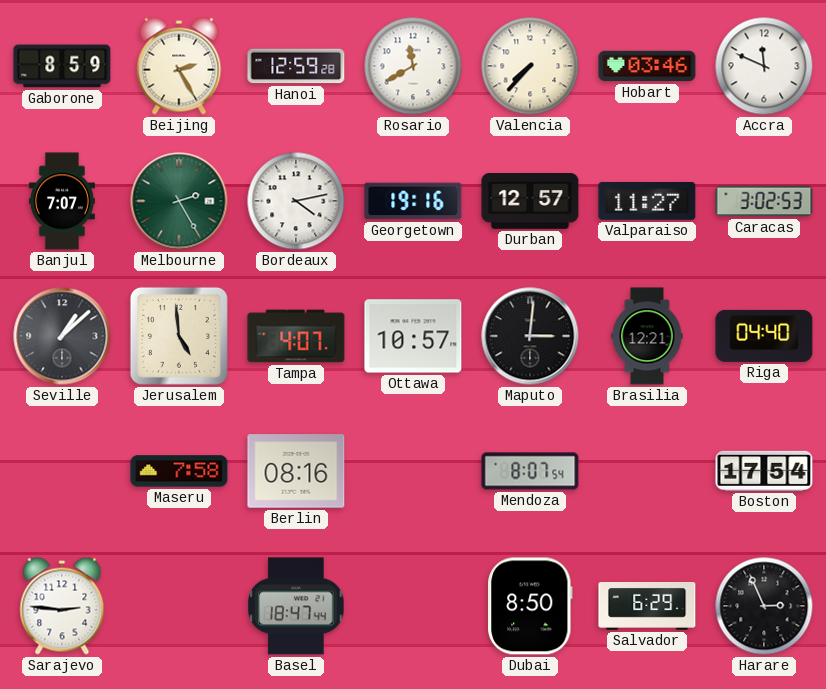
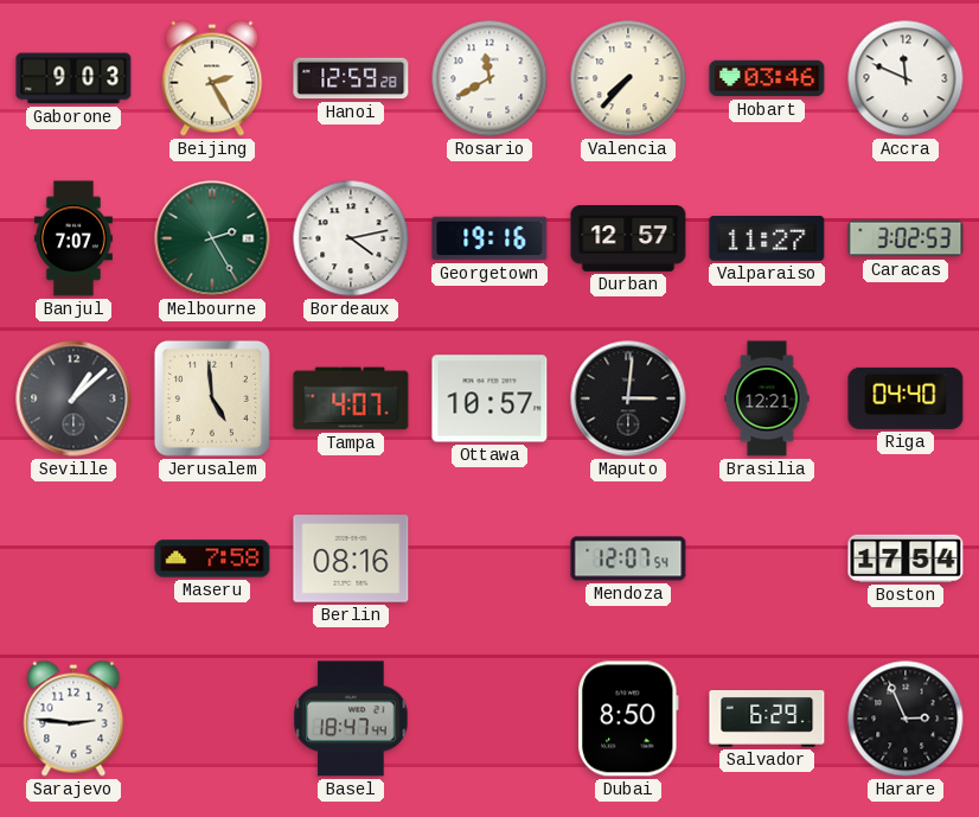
Gaborone: 8:59 -> 9:03
Mendoza: 8:07 -> 12:07
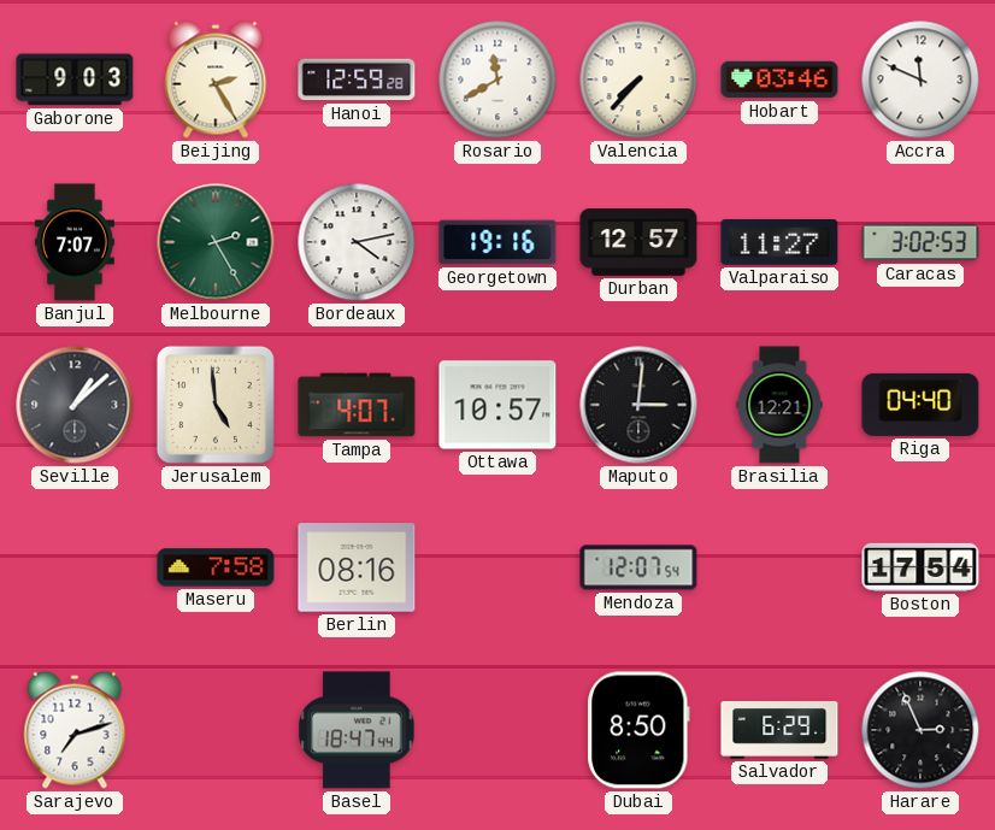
Sarajevo: 2:46 -> 7:12
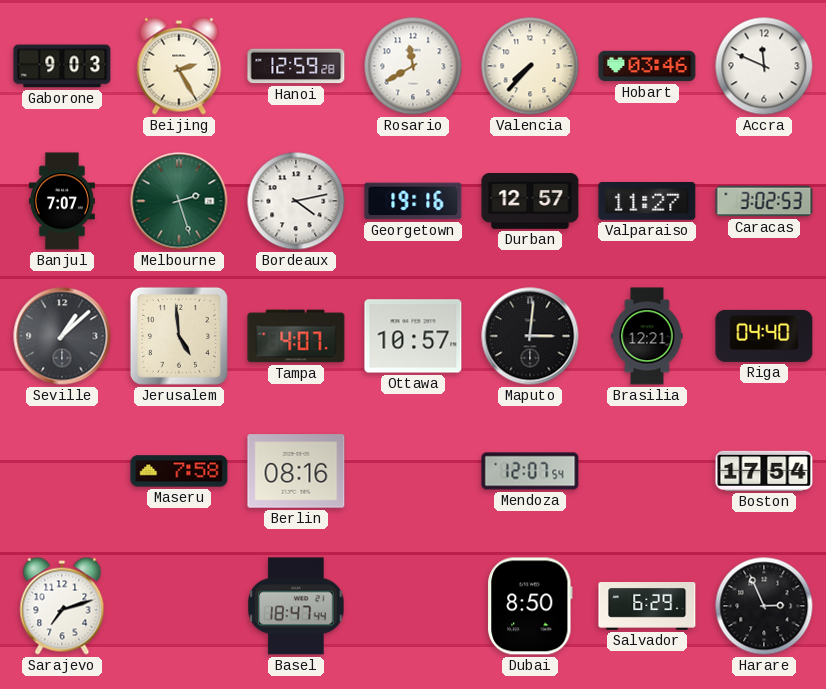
Melbourne: 2:25 -> 2:27
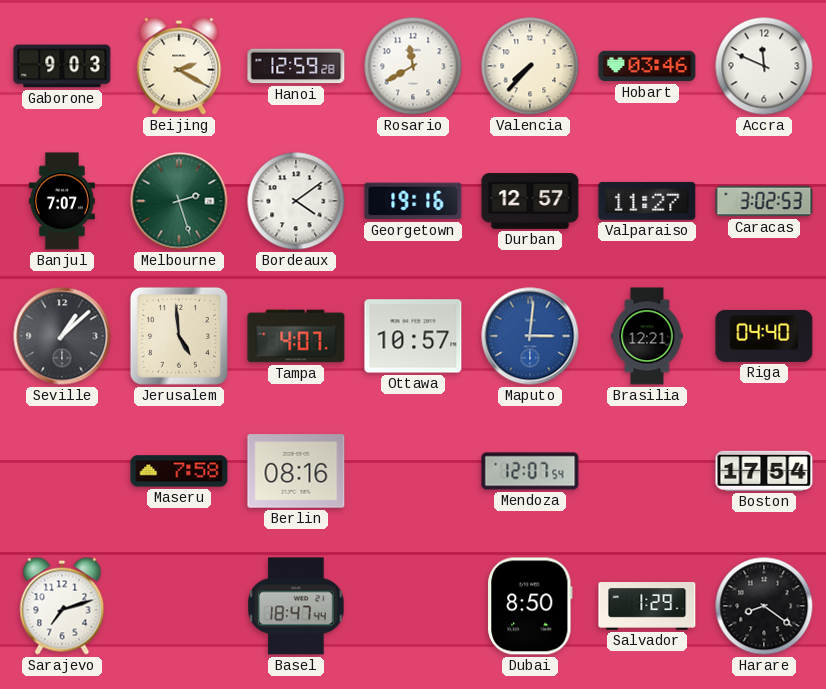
Beijing: 2:25 -> 2:20
Bordeaux: 4:13 -> 4:09
Maputo dial: black -> blue
Salvador: 6:29 -> 1:29
Harare: 2:56 -> 8:21
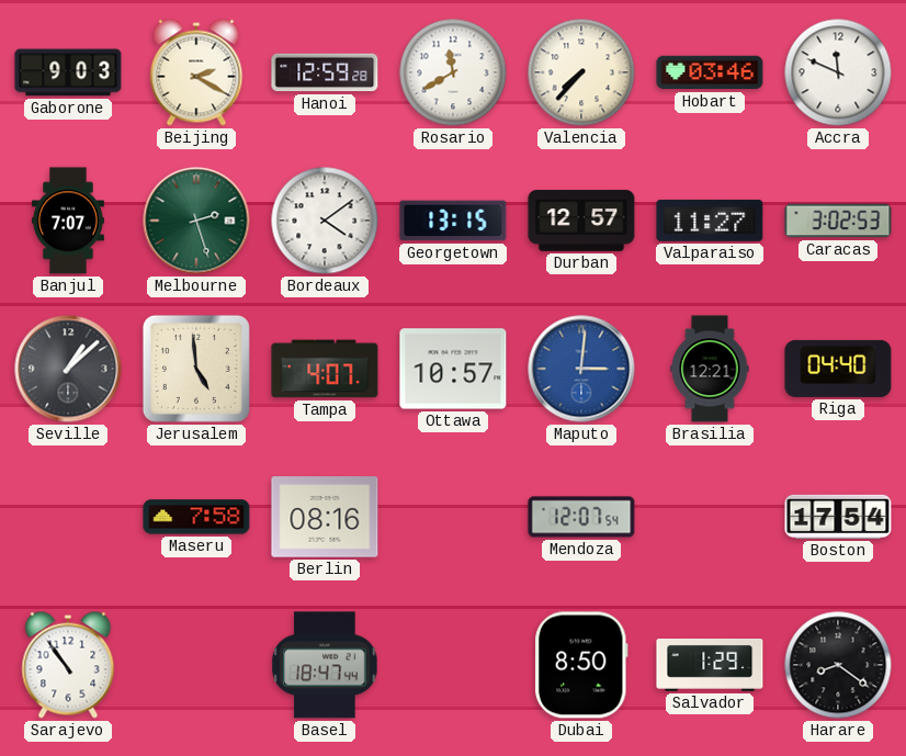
Georgetown: 19:16 -> 13:15
Sarajevo: 7:12 -> 10:54
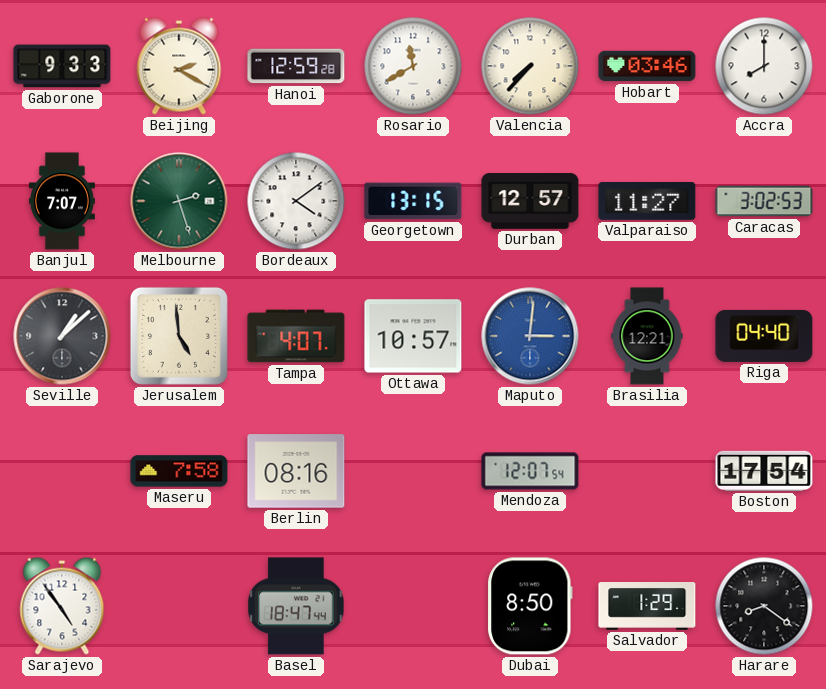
Gaborone: 9:03 -> 9:33
Accra: 11:49 -> 8:00
Sarajevo: 10:54 -> 4:54
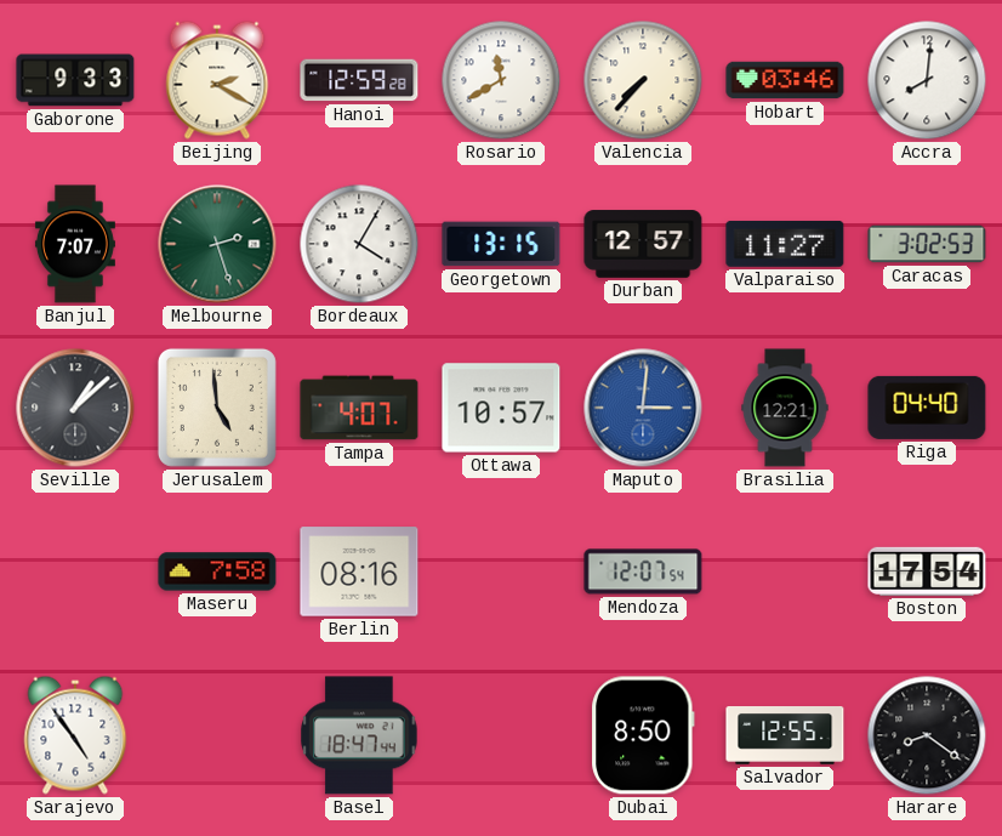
Accra: 8:00 -> 8:01
Bordeaux: 4:09 -> 4:05
Salvador: 1:29 -> 12:55
